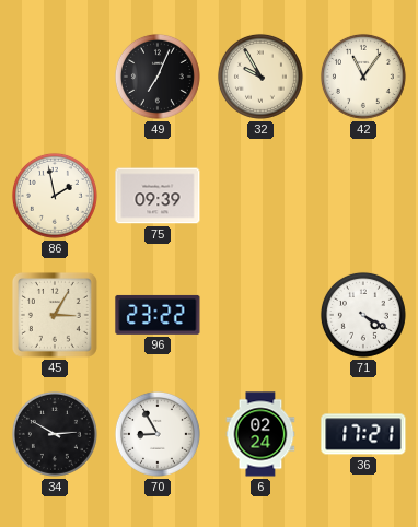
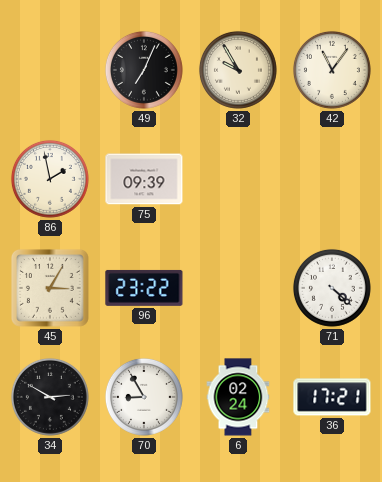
71: 4:20 -> 4:22
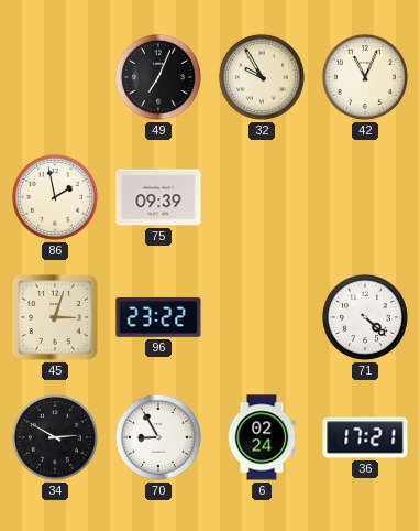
42: 11:06 -> 11:04
45: 3:05 -> 3:03
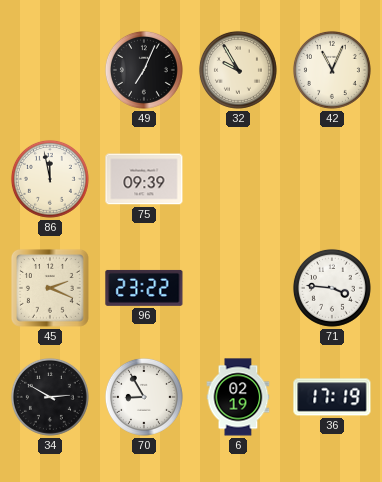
86: 1:58 -> 11:58
45: 3:03 -> 2:19
71: 4:22 -> 3:46
6: 02:24 -> 02:19
36: 17:21 -> 17:19
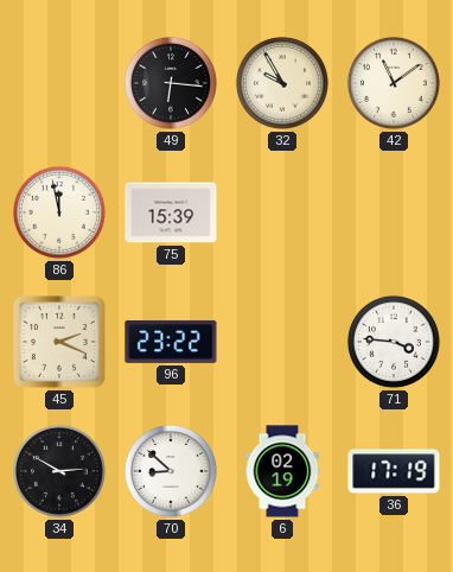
49: 7:04 -> 6:16
42: 11:04 -> 11:09
75: 09:39 -> 15:39
70: 8:55 -> 8:52
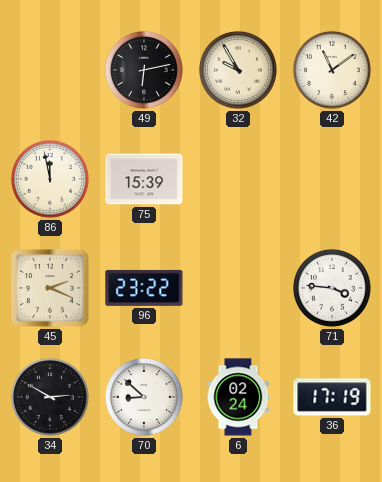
49: 6:16 -> 6:13
6: 02:19 -> 02:24
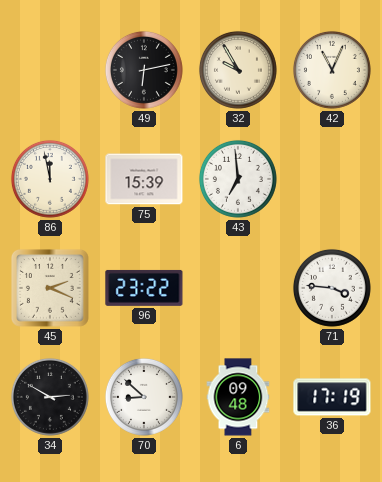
42: 11:09 -> 11:04
43: none -> 6:59
6: 02:24 -> 09:48
